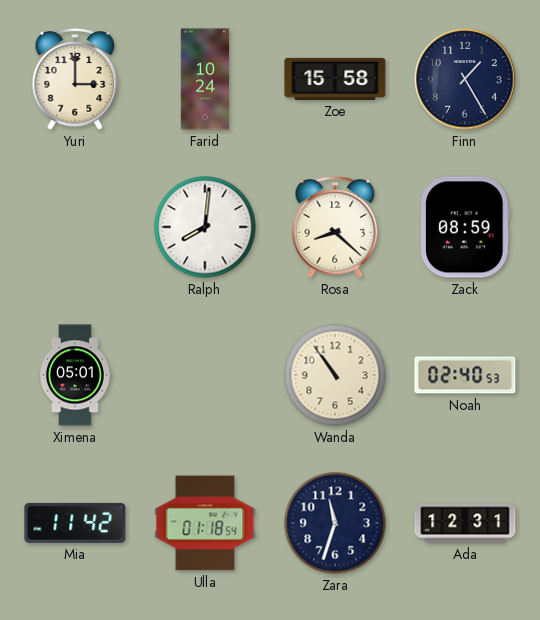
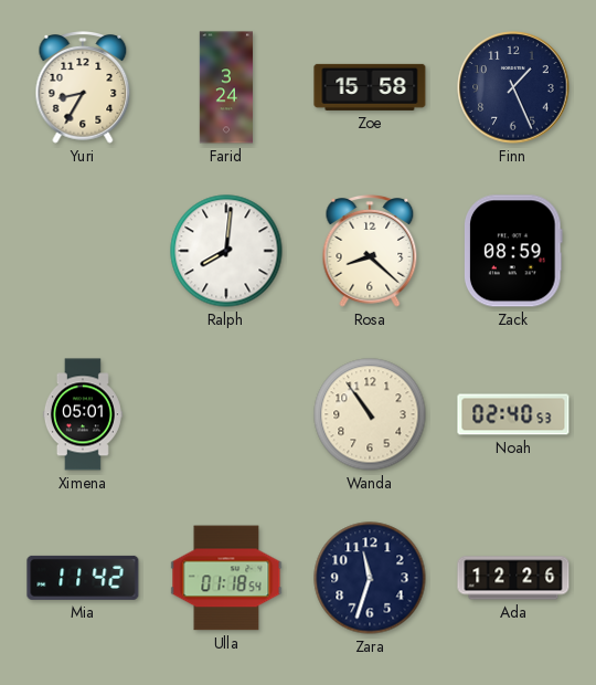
Yuri: 3:00 -> 8:35
Farid: 10:24 -> 3:24
Finn: 1:25 -> 1:26
Ada: 12:31 -> 12:26
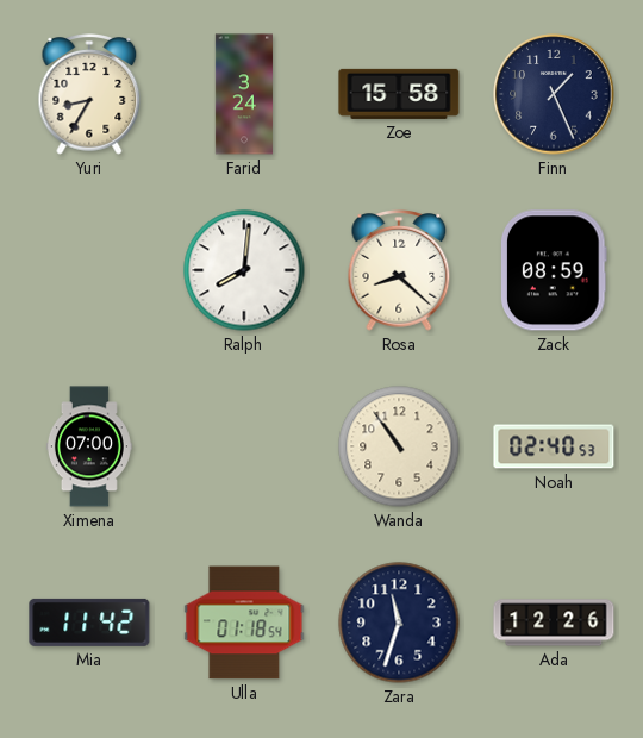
Ximena: 05:01 -> 07:00
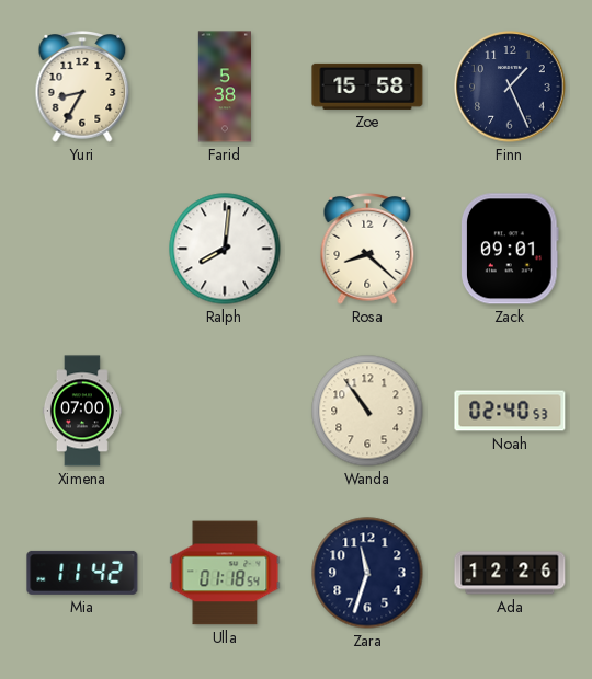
Farid: 3:24 -> 5:38
Zack: 08:59 -> 09:01
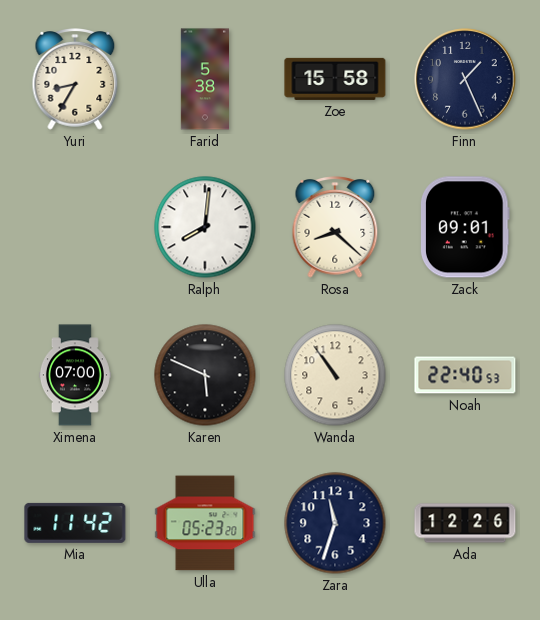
Karen: none -> 5:49
Noah: 02:40 -> 22:40
Ulla: 01:18 -> 05:23
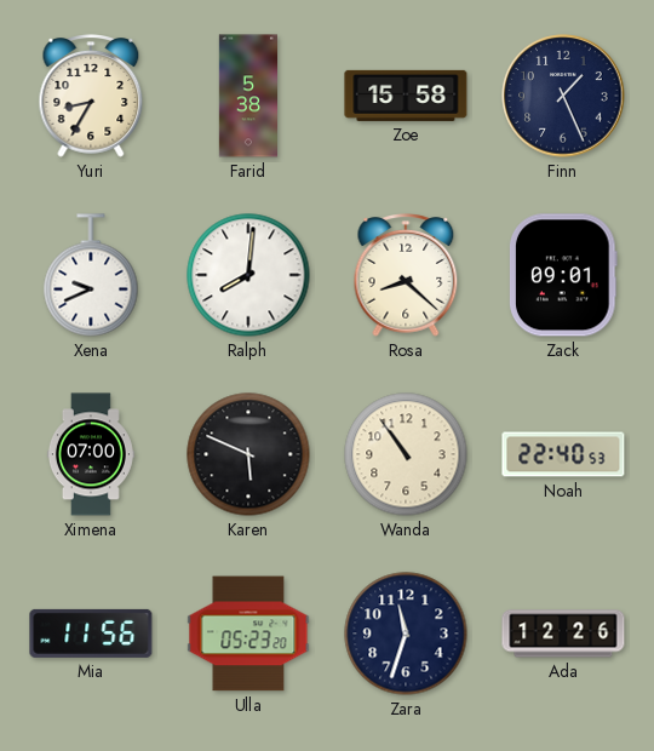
Xena: none -> 9:41
Mia: 11:42 -> 11:56
